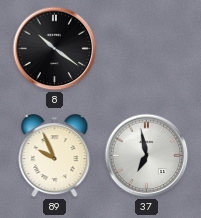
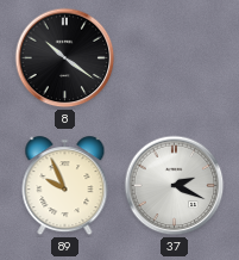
37: 6:58 -> 2:19
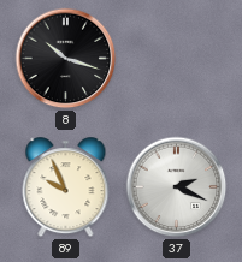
8: 10:21 -> 10:18
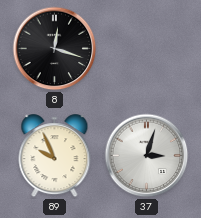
8: 10:18 -> 12:18
37: 2:19 -> 3:03
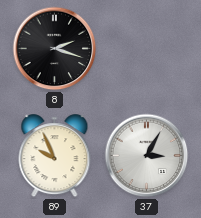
8: 12:18 -> 2:18
37: 3:03 -> 3:05
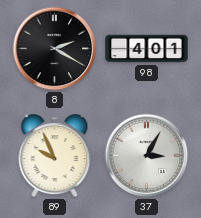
8: 2:18 -> 2:20
98: none -> 4:01
